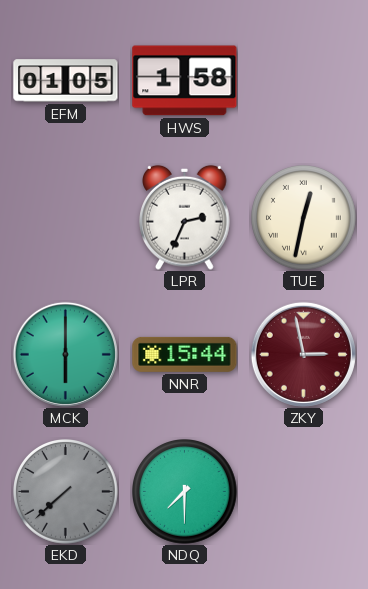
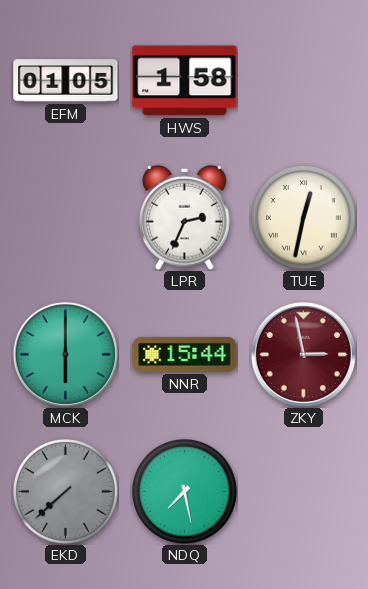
NDQ: 7:30 -> 7:28
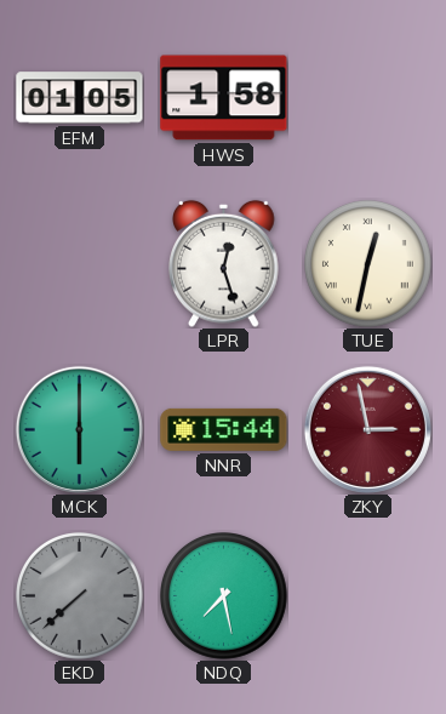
LPR: 2:34 -> 12:27
